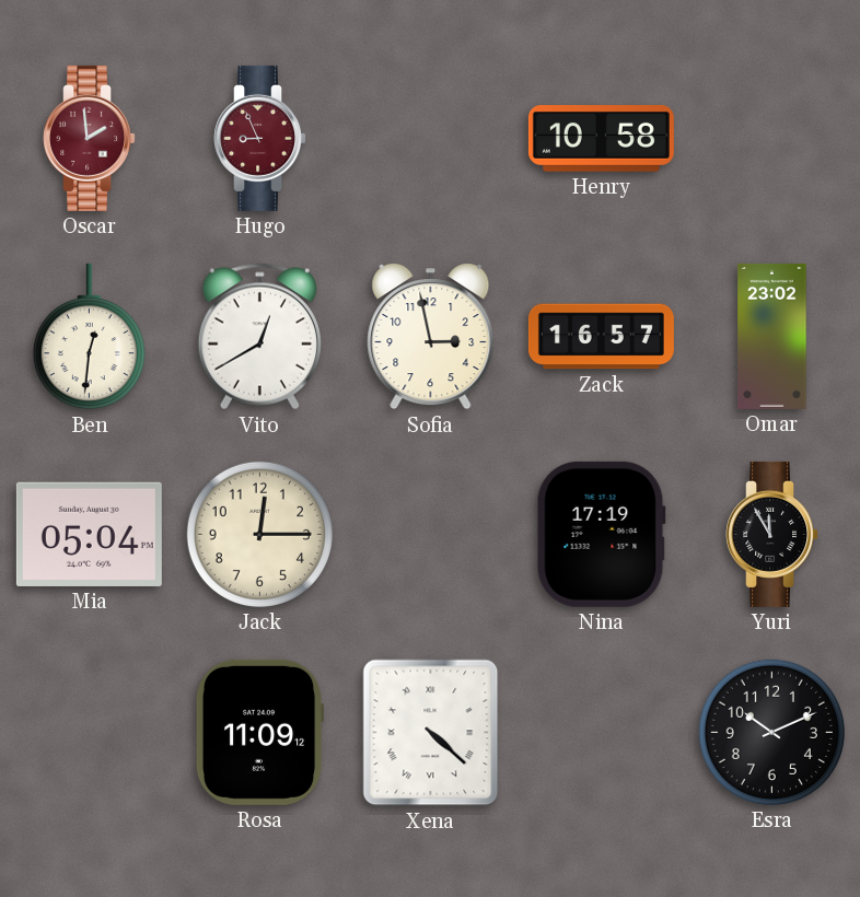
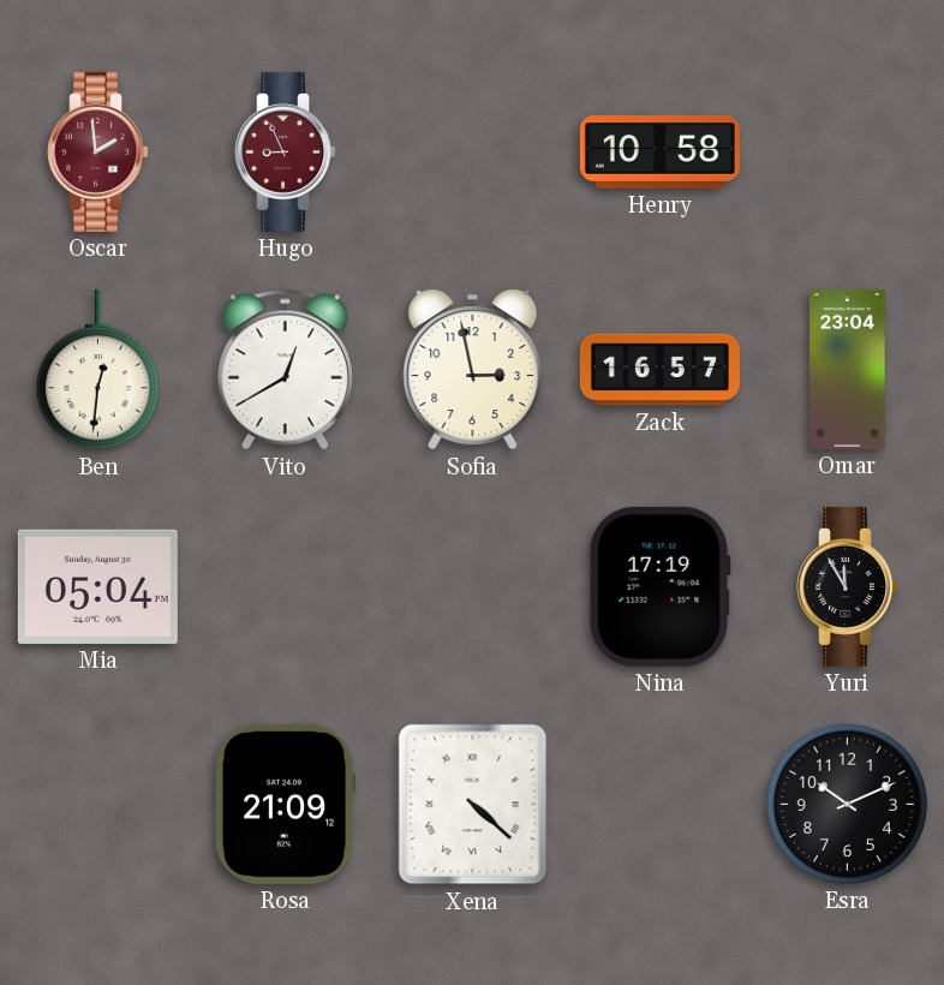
Omar: 23:02 -> 23:04
Jack: 12:15 -> none
Rosa: 11:09 -> 21:09
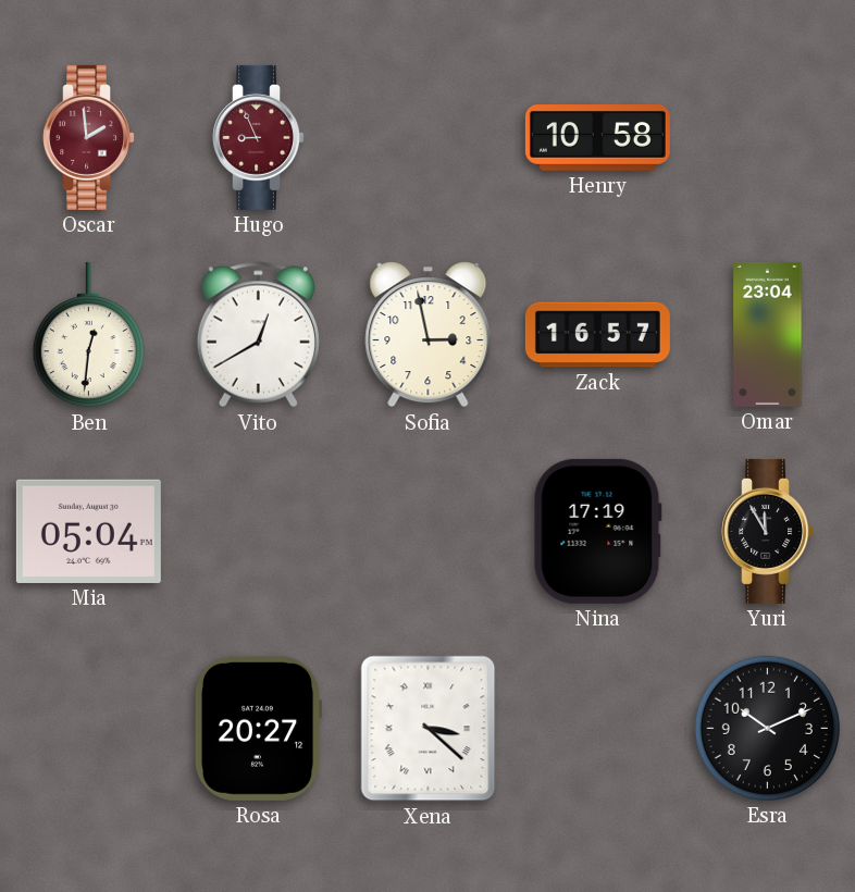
Rosa: 21:09 -> 20:27
Xena: 4:22 -> 3:22
